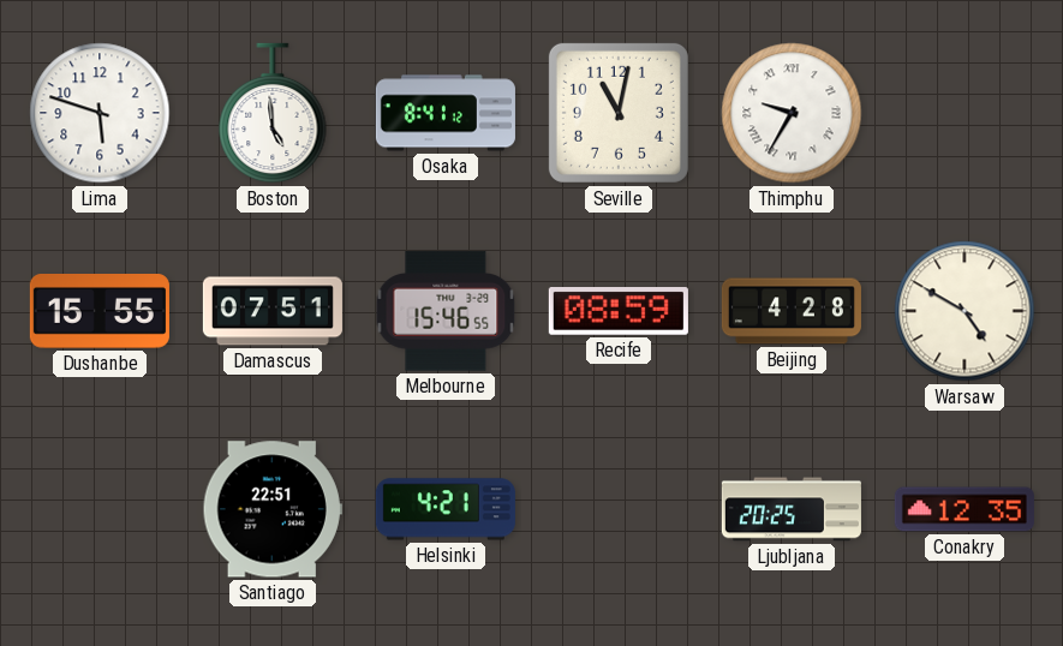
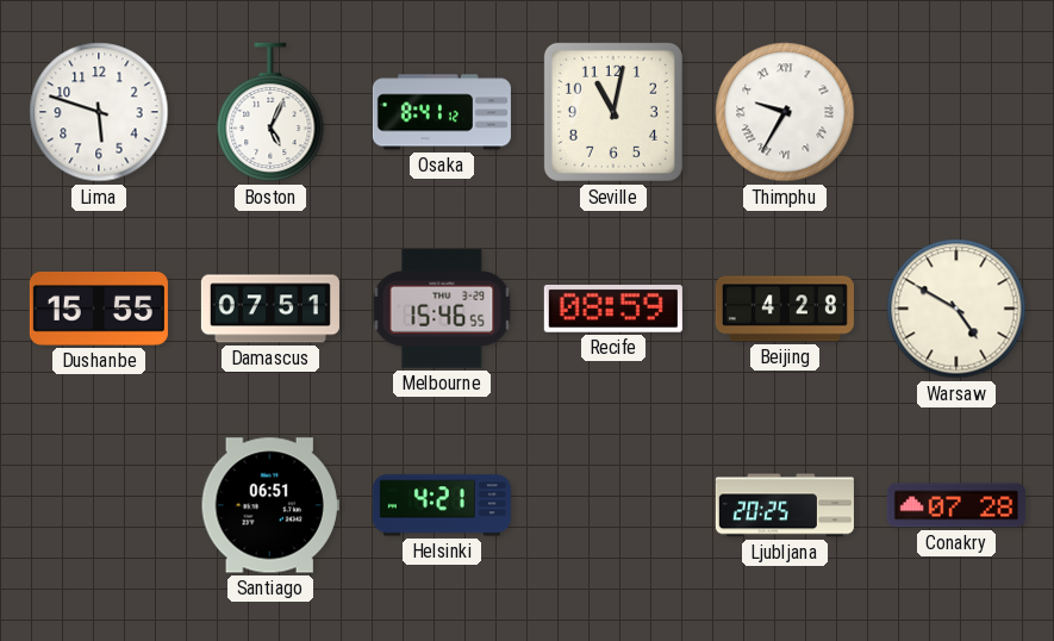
Boston: 4:59 -> 5:04
Santiago: 22:51 -> 06:51
Conakry: 12:35 -> 07:28
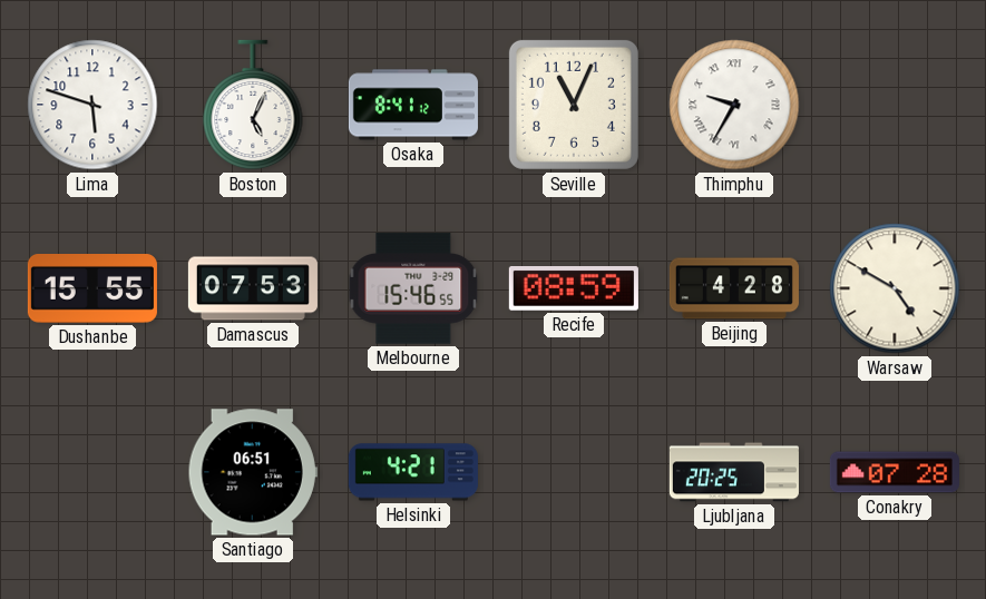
Seville: 11:02 -> 11:04
Damascus: 07:51 -> 07:53
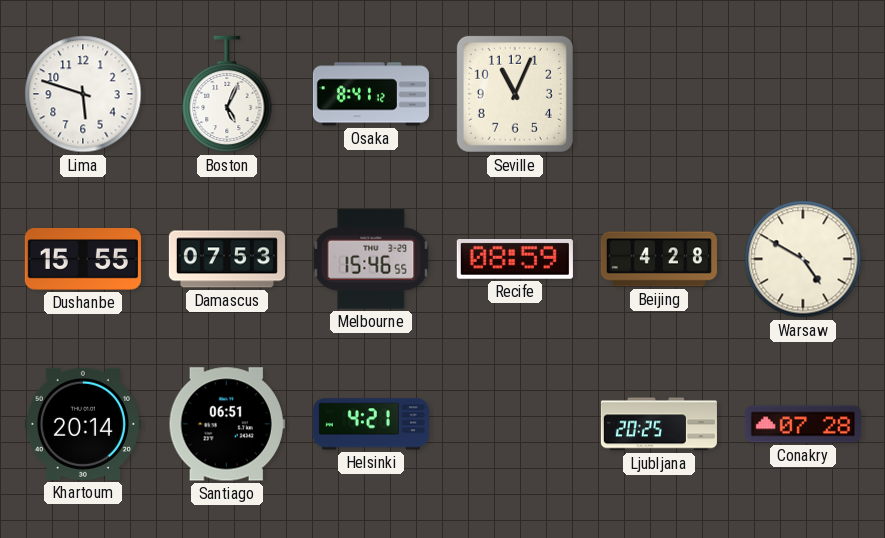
Thimphu: 9:35 -> none
Khartoum: none -> 20:14
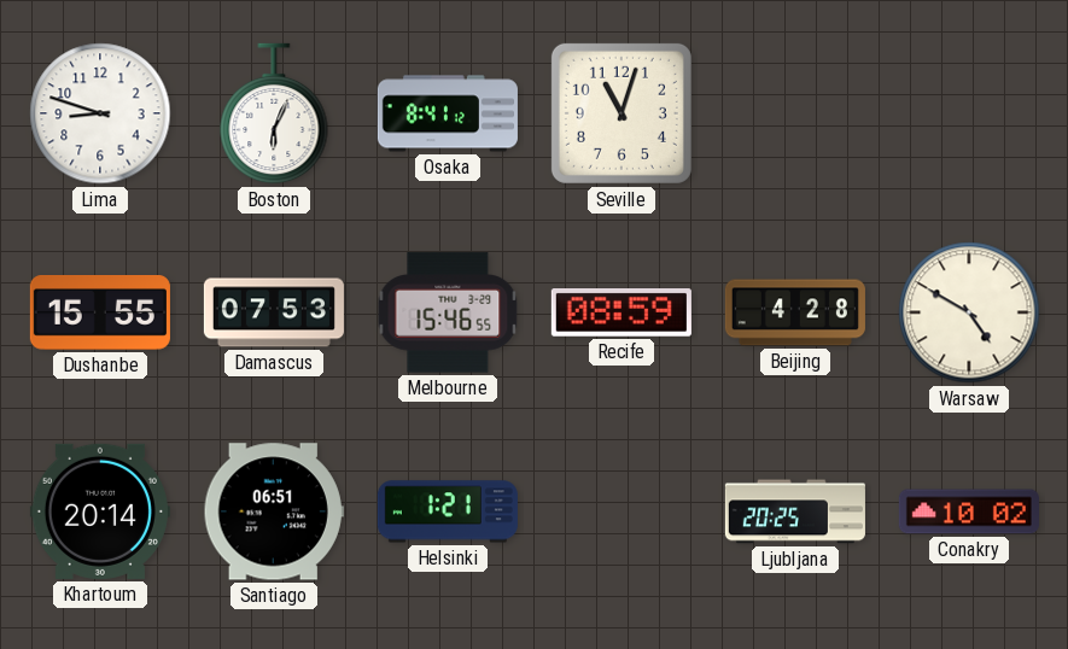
Lima: 5:48 -> 8:48
Boston: 5:04 -> 6:04
Seville: 11:04 -> 11:03
Helsinki: 4:21 -> 1:21
Conakry: 07:28 -> 10:02
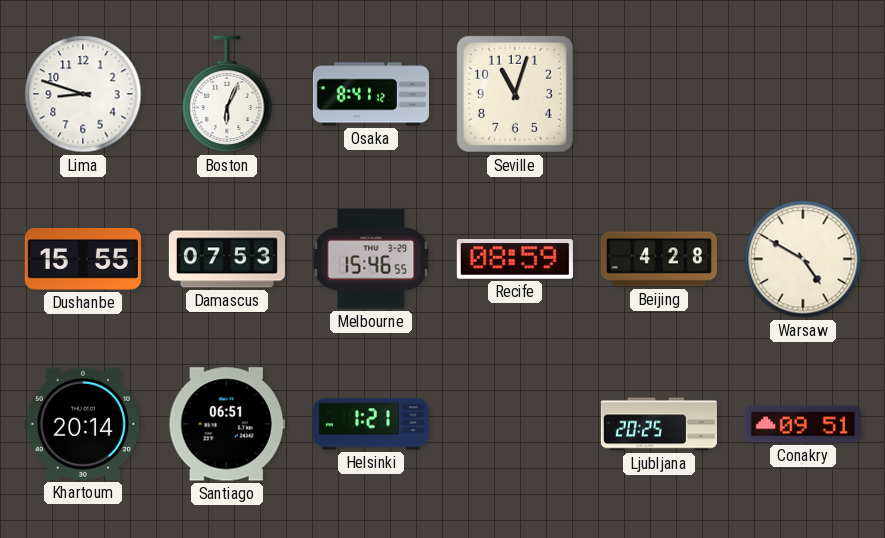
Conakry: 10:02 -> 09:51
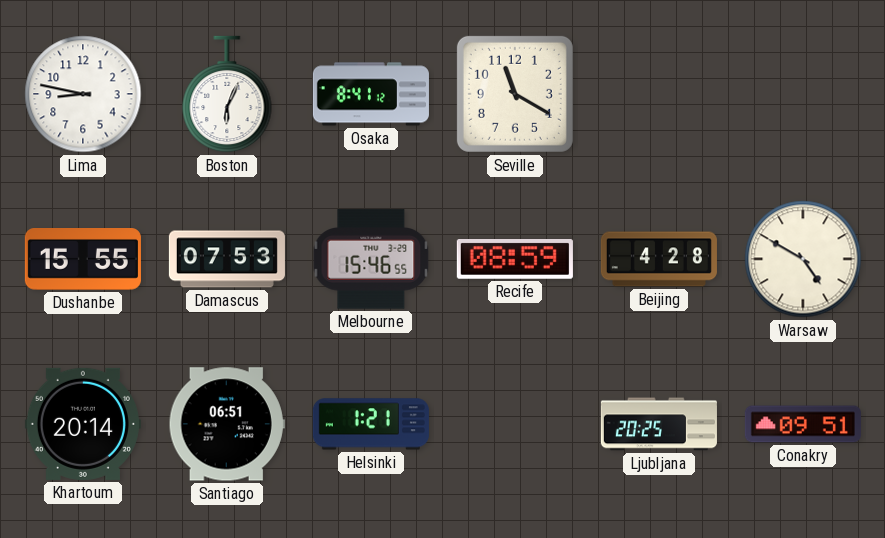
Lima: 8:48 -> 8:47
Seville: 11:03 -> 11:20
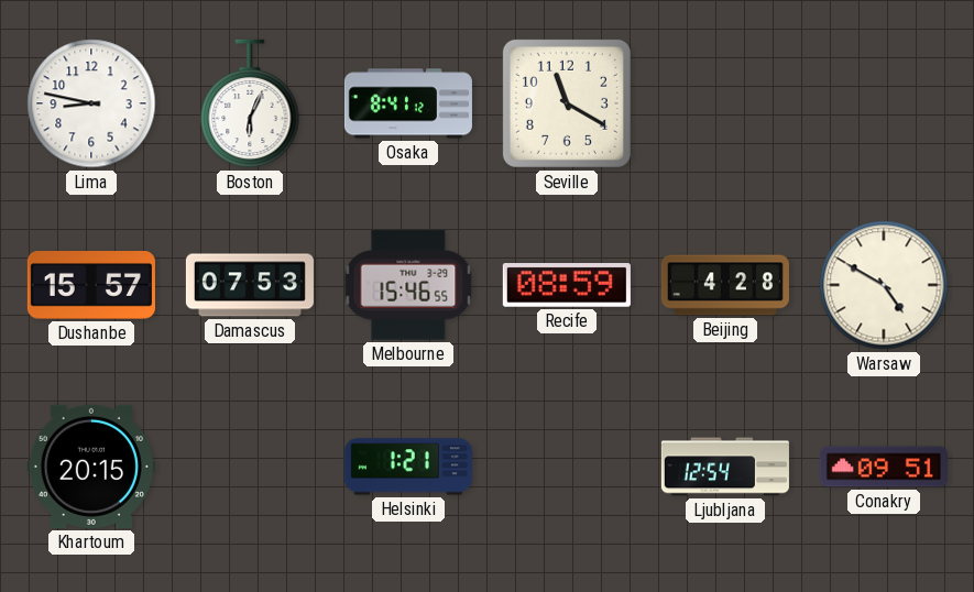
Dushanbe: 15:55 -> 15:57
Khartoum: 20:14 -> 20:15
Santiago: 06:51 -> none
Ljubljana: 20:25 -> 12:54
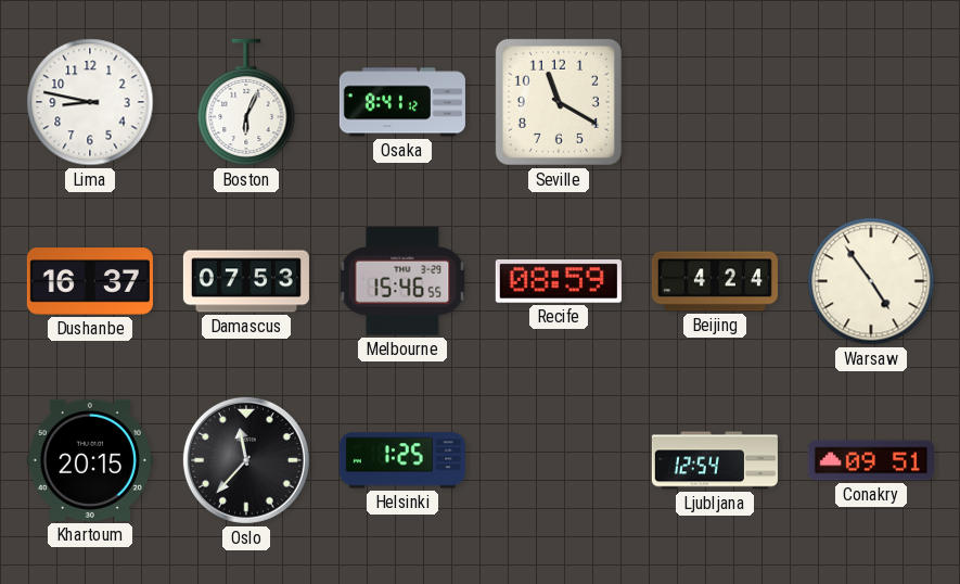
Dushanbe: 15:57 -> 16:37
Beijing: 4:28 -> 4:24
Warsaw: 4:50 -> 4:54
Oslo: none -> 11:37
Helsinki: 1:21 -> 1:25
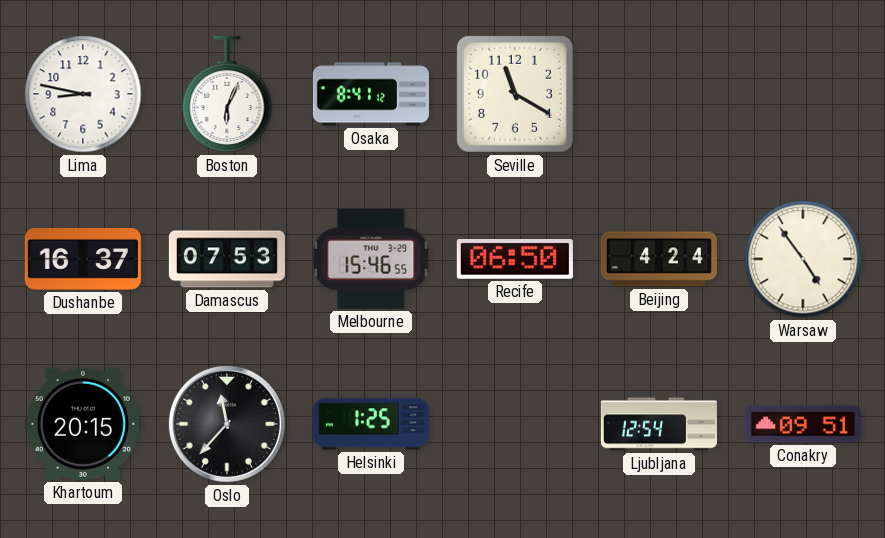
Recife: 08:59 -> 06:50
